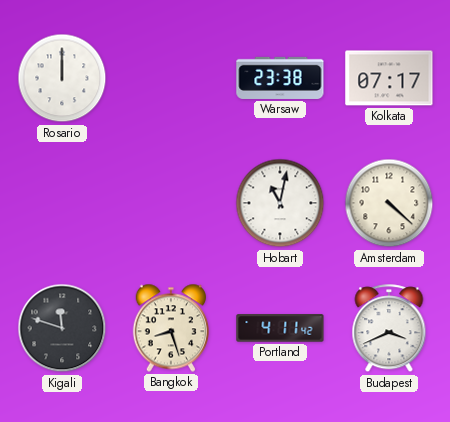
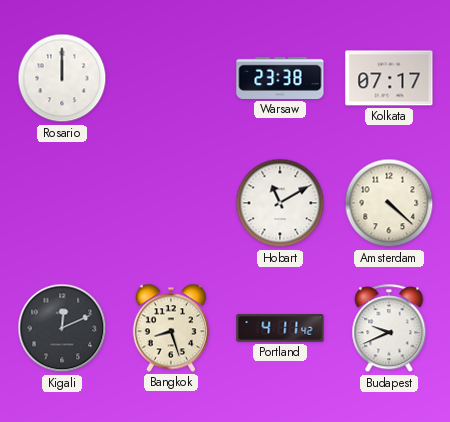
Hobart: 11:02 -> 11:10
Kigali: 11:48 -> 12:11
Budapest: 3:41 -> 9:41
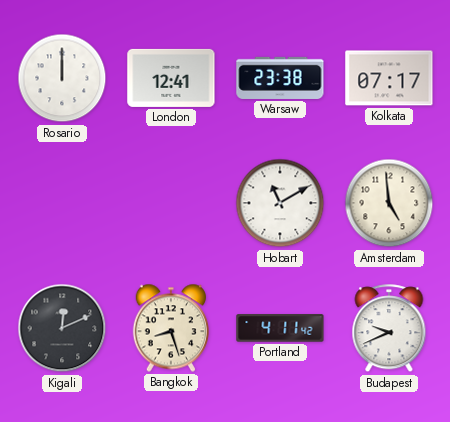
London: none -> 12:41
Amsterdam: 4:22 -> 4:59
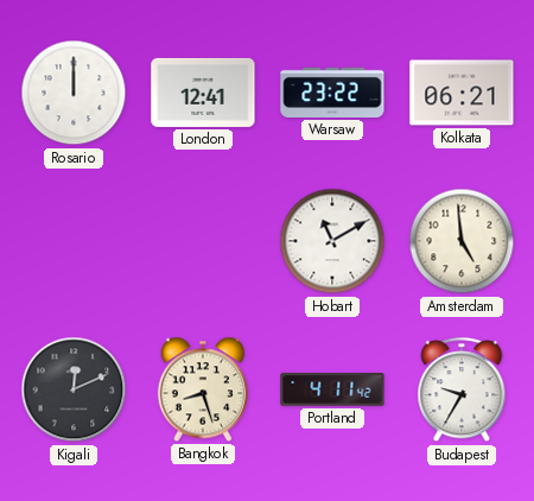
Warsaw: 23:38 -> 23:22
Kolkata: 07:17 -> 06:21
Budapest: 9:41 -> 9:35
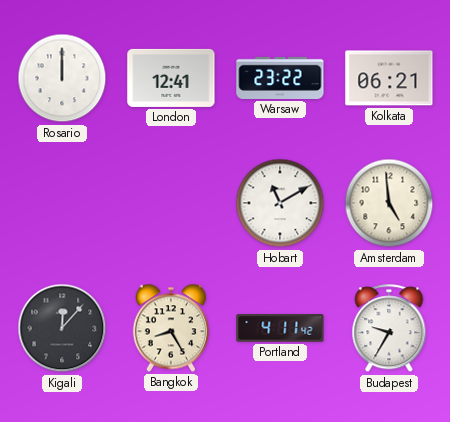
Kigali: 12:11 -> 12:07
Bangkok: 8:27 -> 8:25
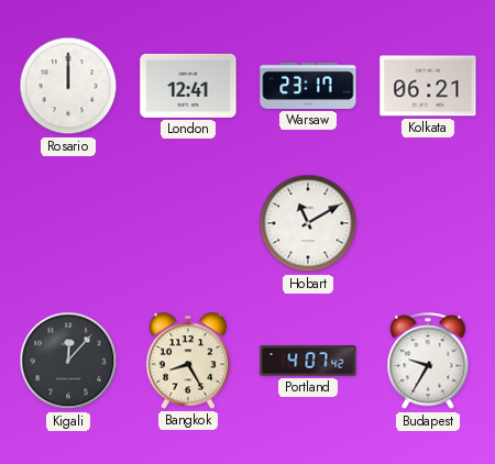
Warsaw: 23:22 -> 23:17
Amsterdam: 4:59 -> none
Portland: 4:11 -> 4:07
